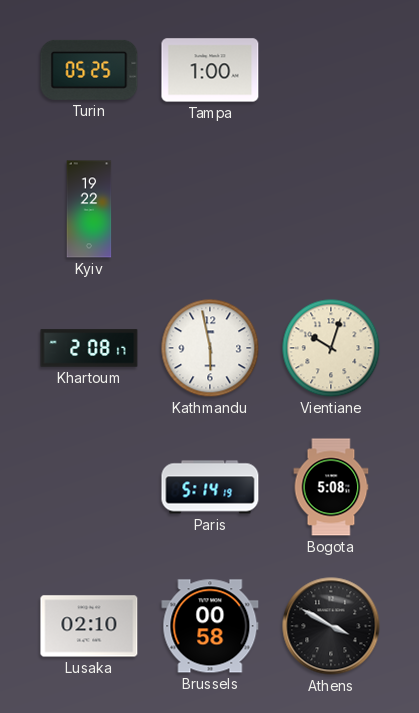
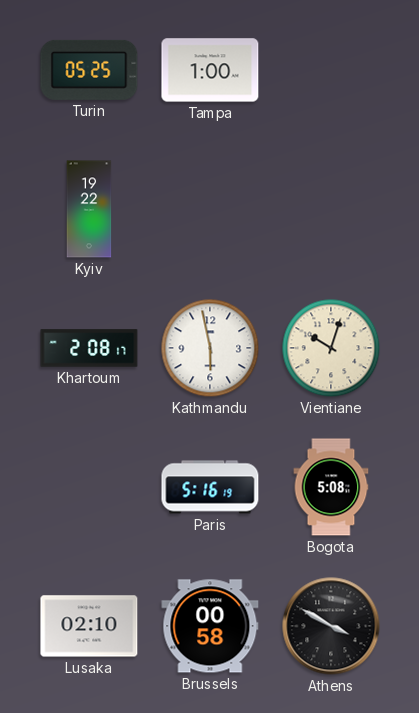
Paris: 5:14 -> 5:16
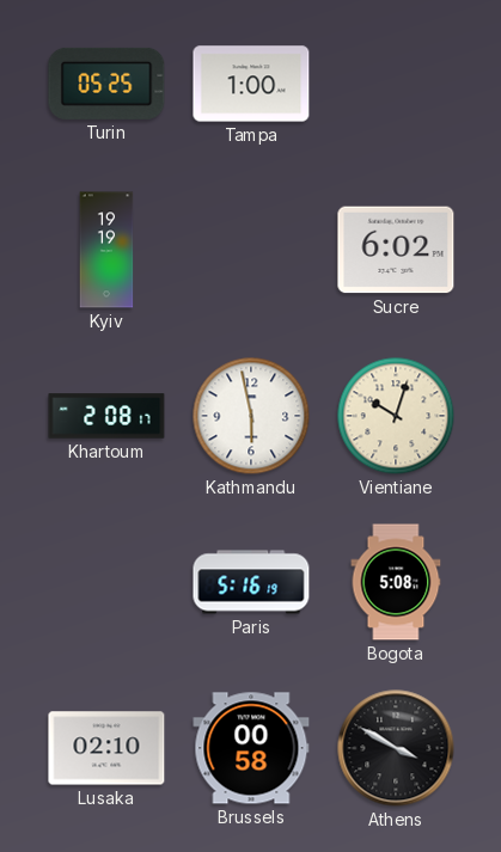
Kyiv: 19:22 -> 19:19
Sucre: none -> 6:02
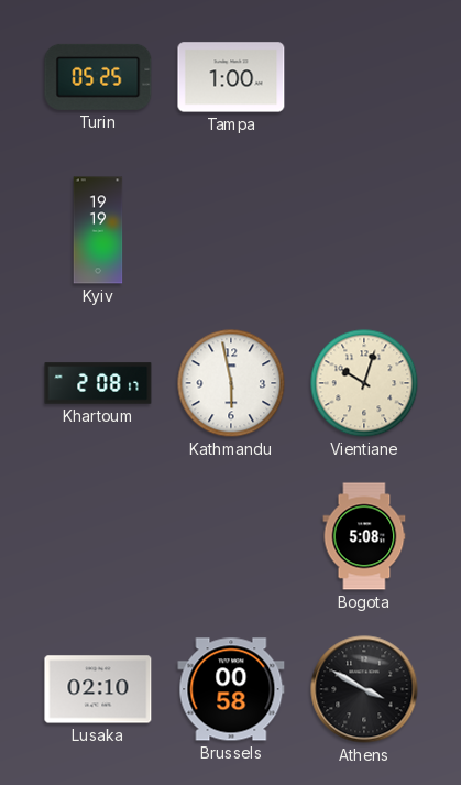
Sucre: 6:02 -> none
Paris: 5:16 -> none
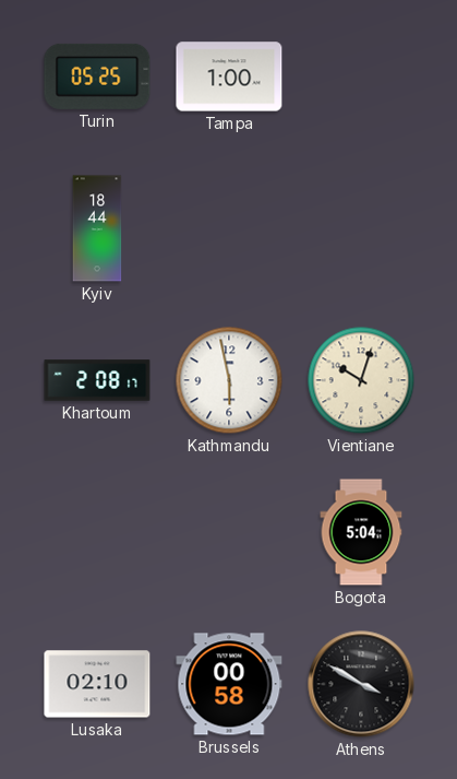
Kyiv: 19:19 -> 18:44
Bogota: 5:08 -> 5:04
